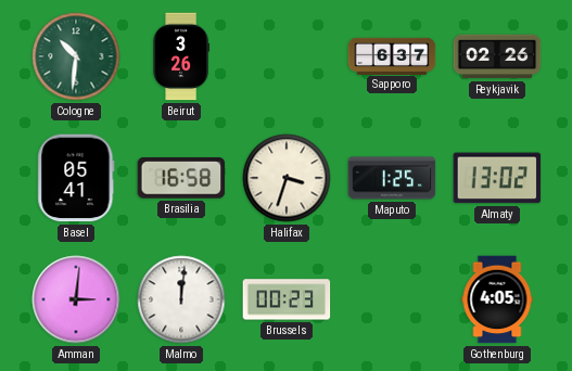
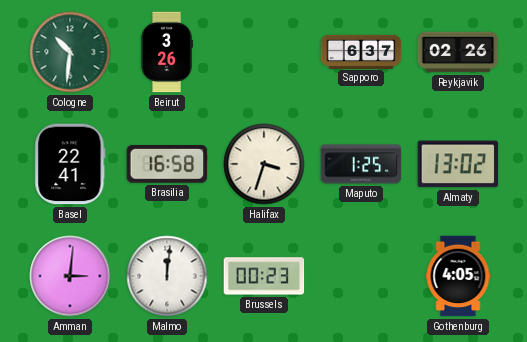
Basel: 05:41 -> 22:41
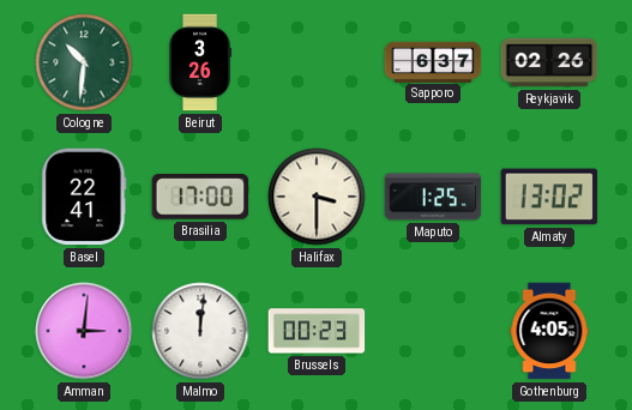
Brasilia: 16:58 -> 17:00
Halifax: 3:33 -> 3:30
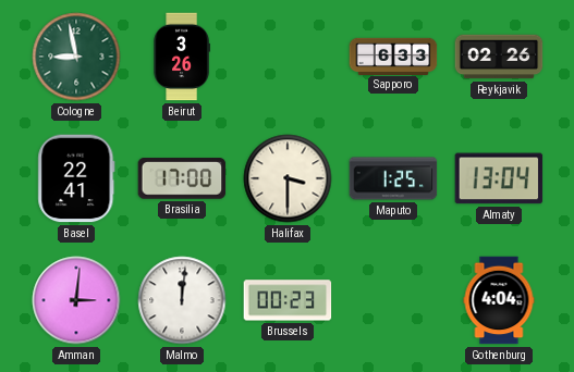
Cologne: 10:31 -> 8:58
Sapporo: 6:37 -> 6:33
Almaty: 13:02 -> 13:04
Gothenburg: 4:05 -> 4:04
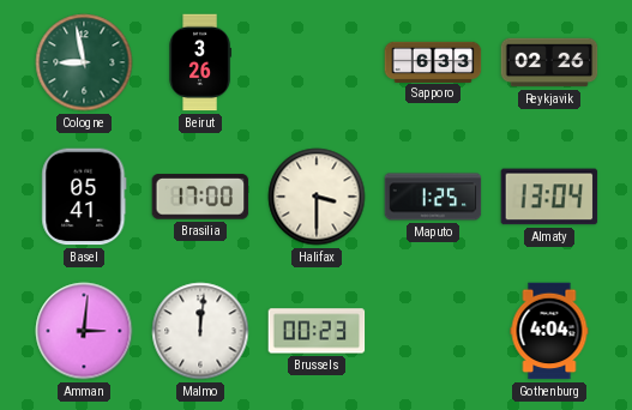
Basel: 22:41 -> 05:41
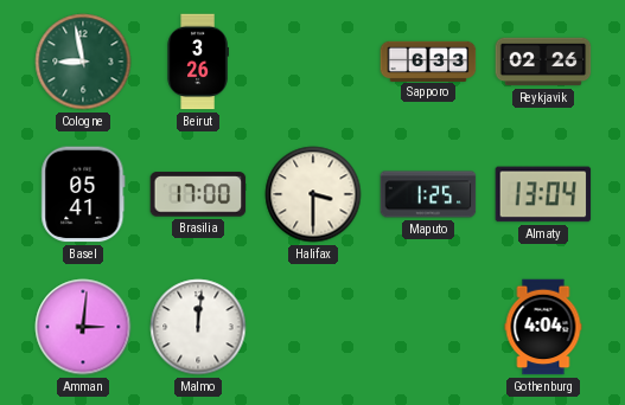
Brussels: 00:23 -> none
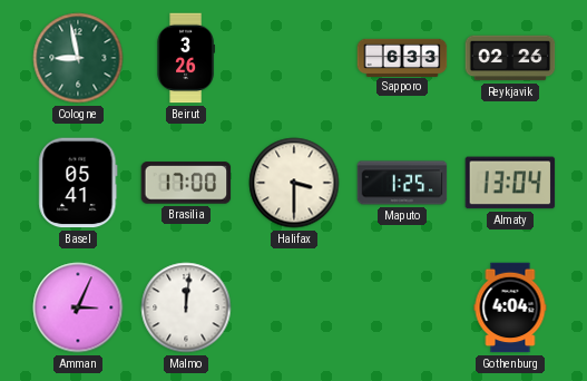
Amman: 3:01 -> 3:04
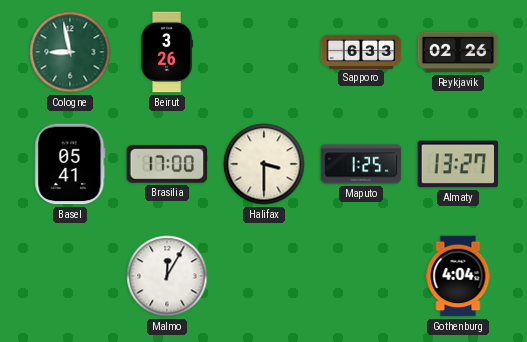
Almaty: 13:04 -> 13:27
Amman: 3:04 -> none
Malmo: 12:01 -> 12:05
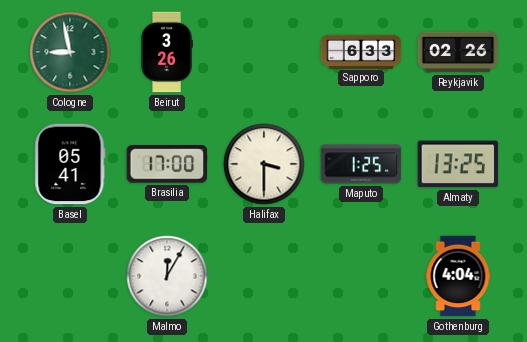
Almaty: 13:27 -> 13:25
